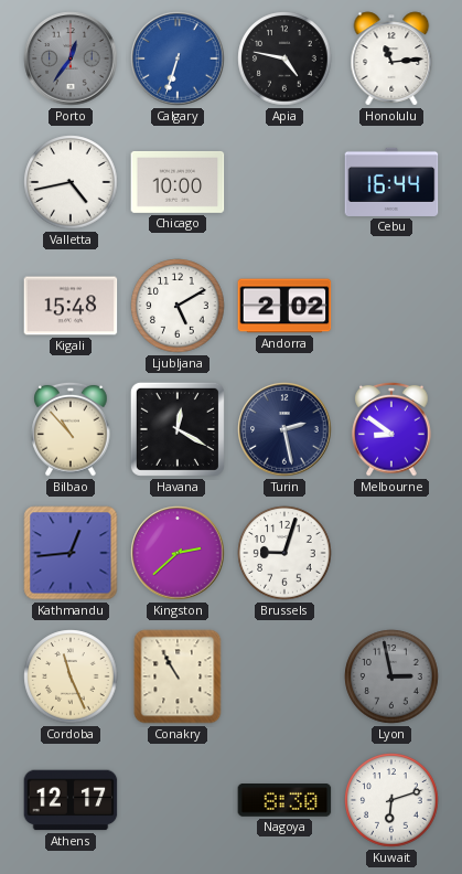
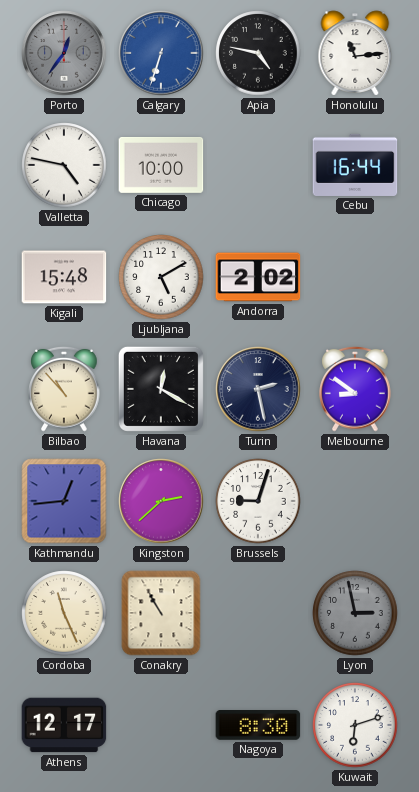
Valletta: 4:43 -> 4:47
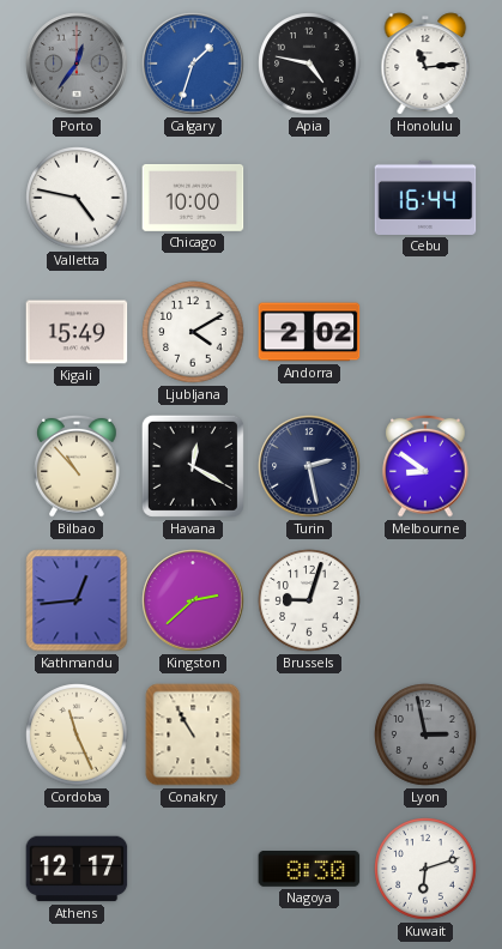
Calgary: 6:33 -> 1:33
Kigali: 15:48 -> 15:49
Ljubljana: 5:10 -> 4:10
